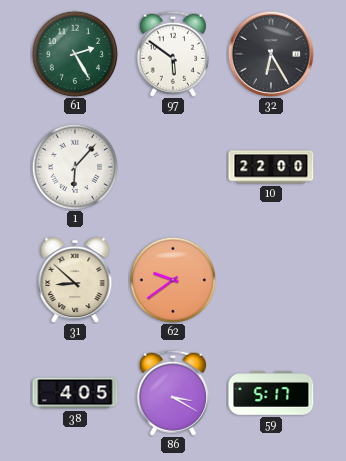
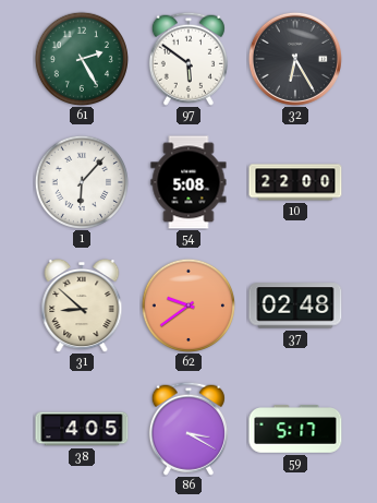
54: none -> 5:08
37: none -> 02:48
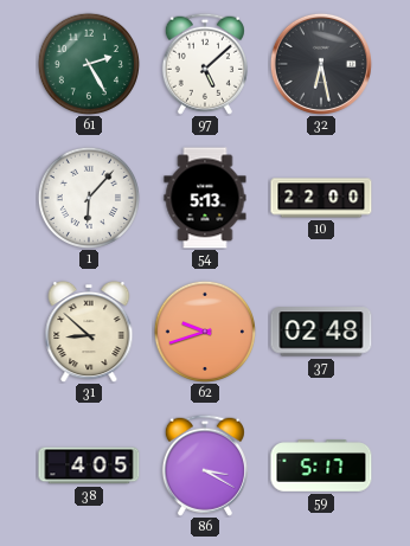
97: 5:51 -> 5:08
32: 6:25 -> 6:28
54: 5:08 -> 5:13
62: 9:39 -> 9:42
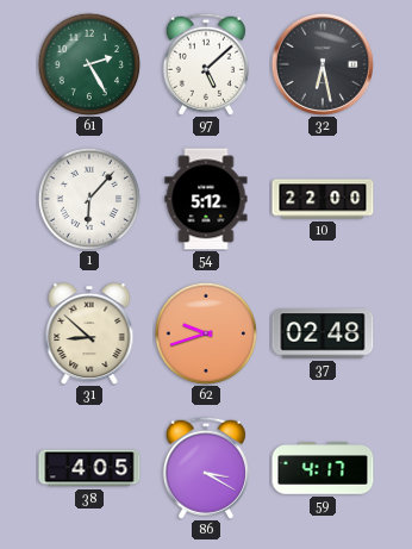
54: 5:13 -> 5:12
59: 5:17 -> 4:17
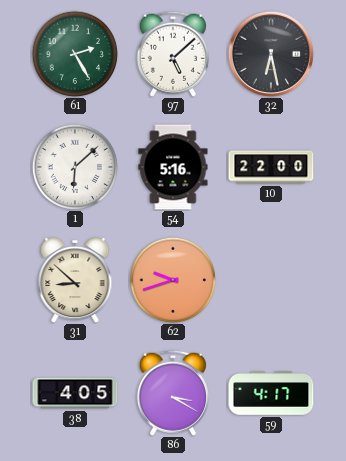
1: 6:07 -> 6:08
54: 5:12 -> 5:16
37: 02:48 -> none
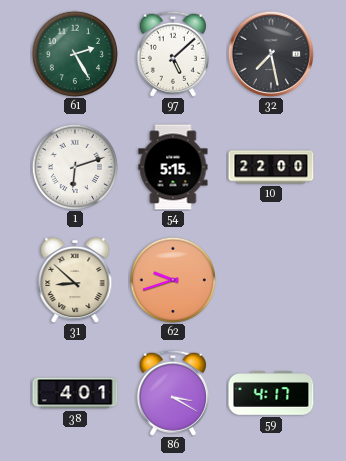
32: 6:28 -> 7:28
1: 6:08 -> 6:12
54: 5:16 -> 5:15
38: 4:05 -> 4:01
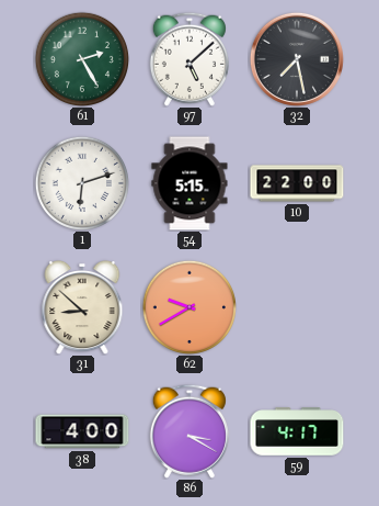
62: 9:42 -> 9:40
38: 4:01 -> 4:00
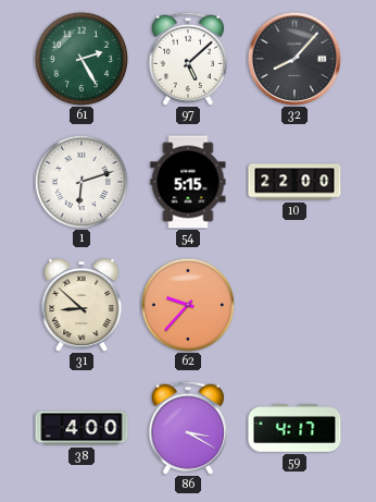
32: 7:28 -> 8:07
62: 9:40 -> 9:37
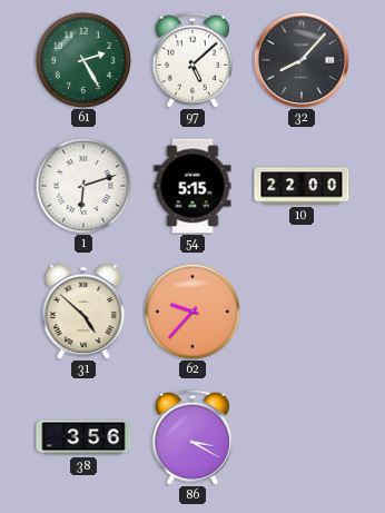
31: 8:52 -> 4:52
38: 4:00 -> 3:56
59: 4:17 -> none
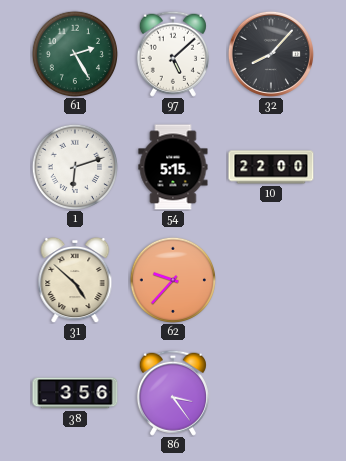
86: 3:20 -> 3:24
